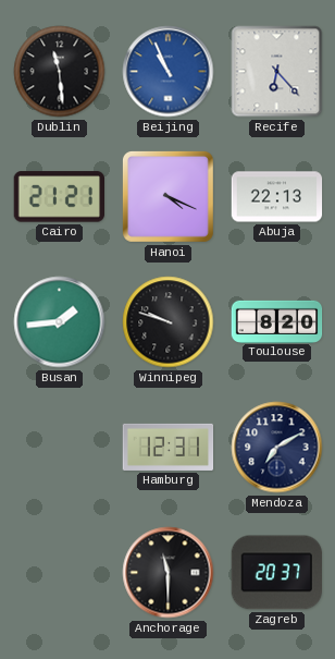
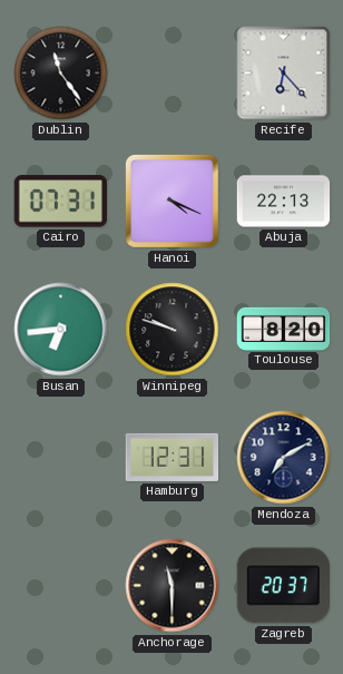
Dublin: 11:29 -> 11:24
Beijing: 10:56 -> none
Cairo: 21:21 -> 07:31
Busan: 1:44 -> 6:44
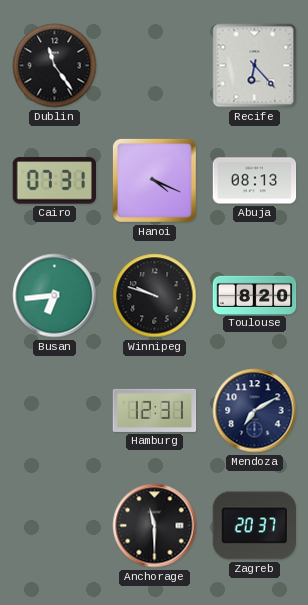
Abuja: 22:13 -> 08:13
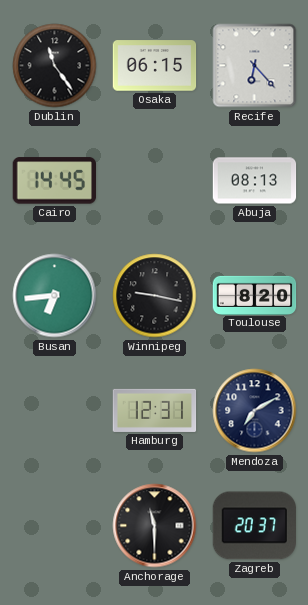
Osaka: none -> 06:15
Cairo: 07:31 -> 14:45
Hanoi: 4:19 -> none
Winnipeg: 9:48 -> 9:17
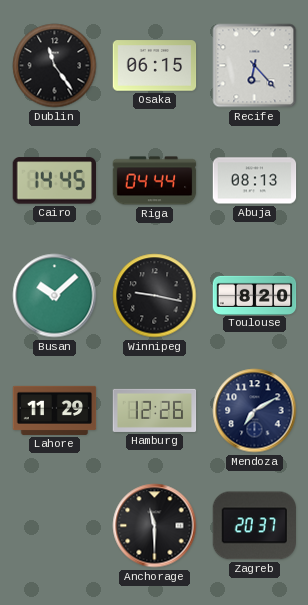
Riga: none -> 04:44
Busan: 6:44 -> 10:08
Lahore: none -> 11:29
Hamburg: 12:31 -> 12:26
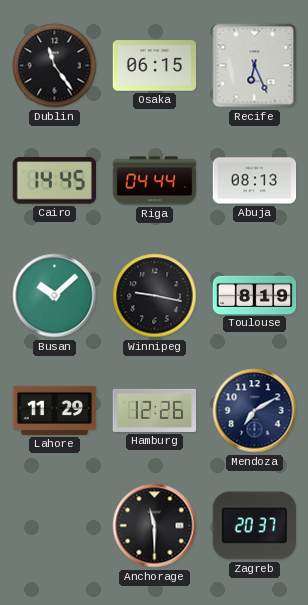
Recife: 6:23 -> 6:26
Toulouse: 8:20 -> 8:19
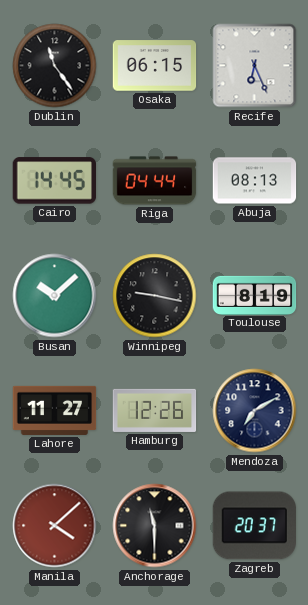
Lahore: 11:29 -> 11:27
Manila: none -> 4:08
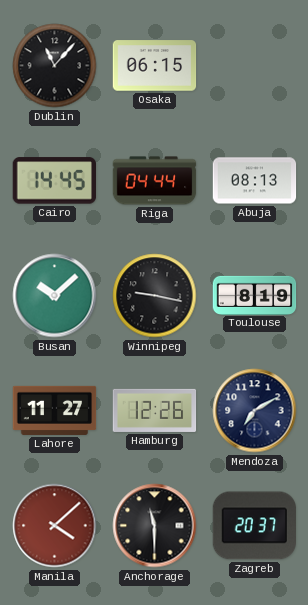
Dublin: 11:24 -> 11:07
Recife: 6:26 -> none
